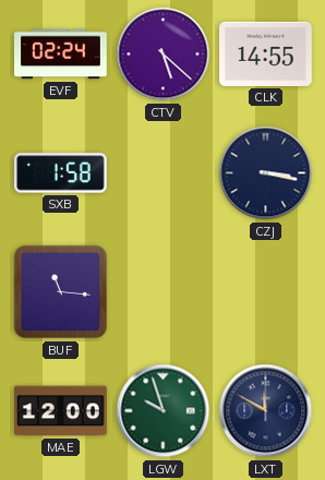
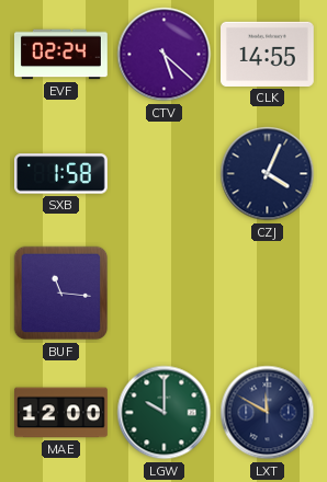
CZJ: 3:17 -> 4:04
LGW: 9:57 -> 10:00
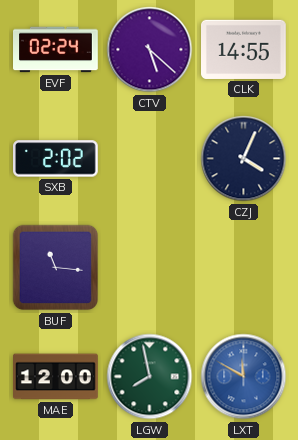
SXB: 1:58 -> 2:02
LGW: 10:00 -> 7:58
LXT dial: navy -> blue
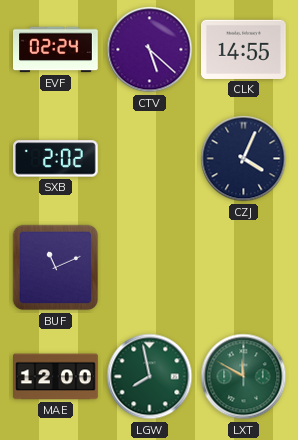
BUF: 11:16 -> 11:11
LXT dial: blue -> green
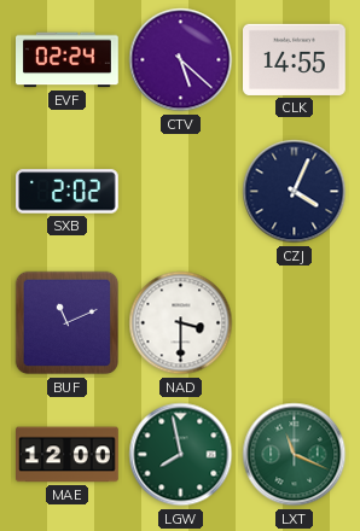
NAD: none -> 3:30
LXT: 11:50 -> 11:19
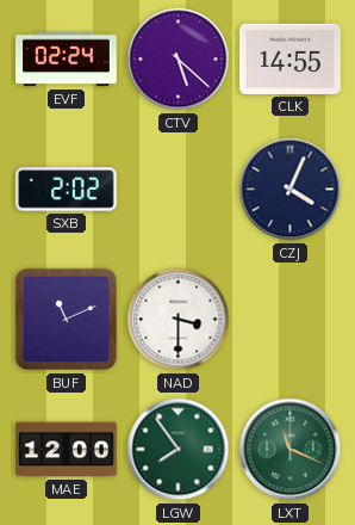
LGW: 7:58 -> 7:54
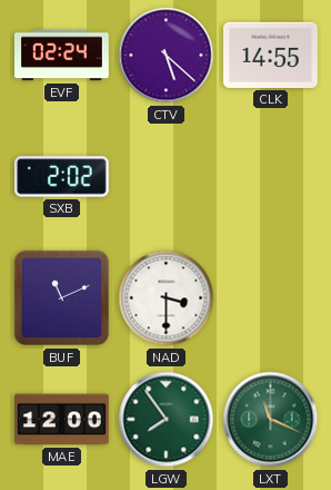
CZJ: 4:04 -> none
